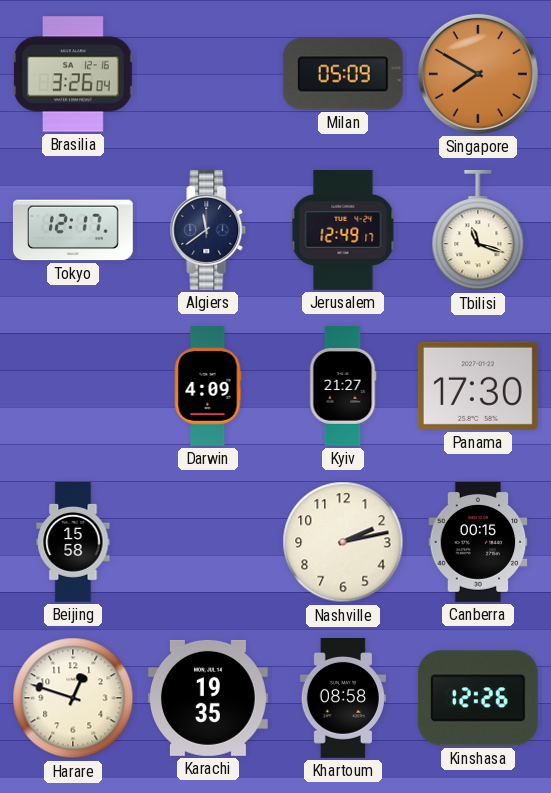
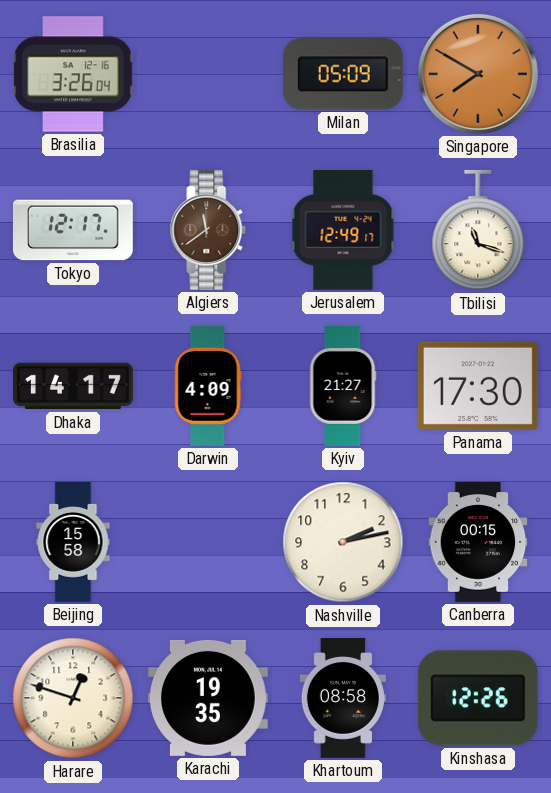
Algiers dial: navy -> brown
Dhaka: none -> 14:17
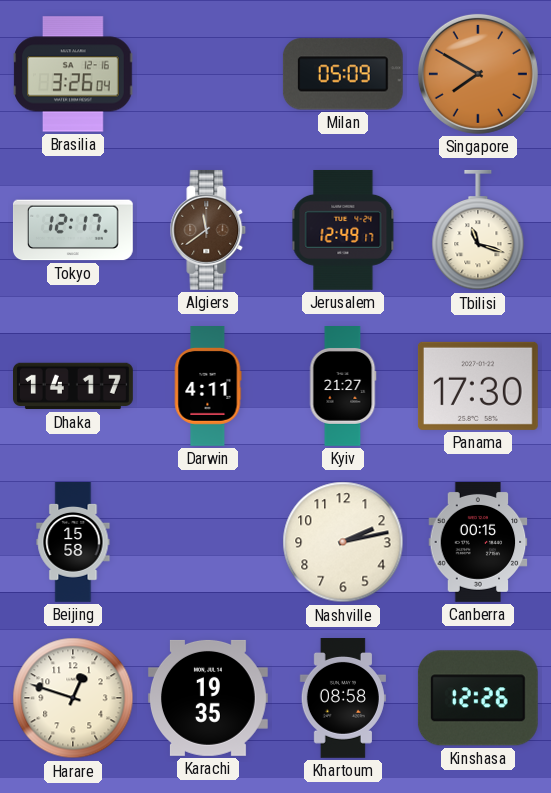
Darwin: 4:09 -> 4:11
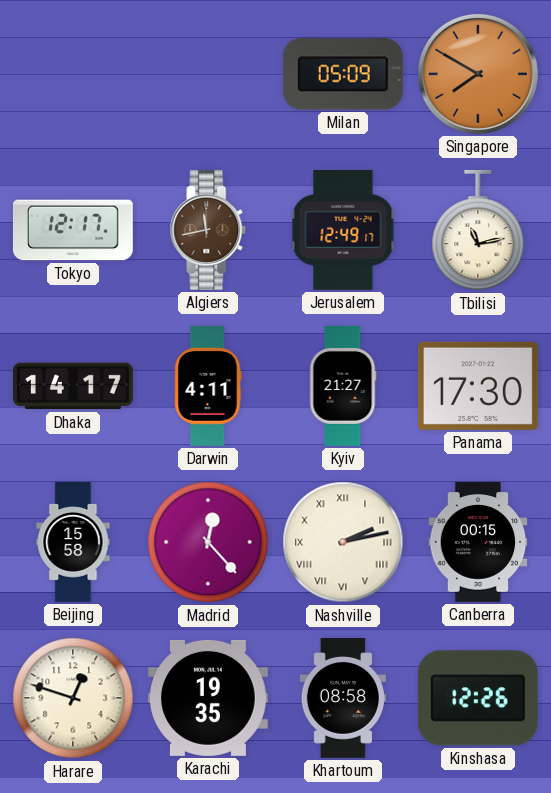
Brasilia: 3:26 -> none
Algiers: 11:39 -> 11:43
Tbilisi: 11:18 -> 11:13
Madrid: none -> 12:23
Nashville numerals: Arabic -> Roman
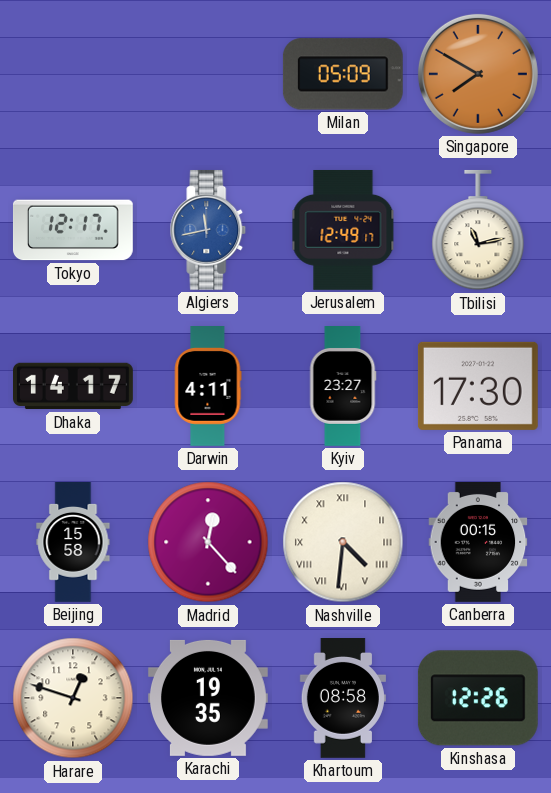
Algiers dial: brown -> blue
Kyiv: 21:27 -> 23:27
Nashville: 2:13 -> 4:31
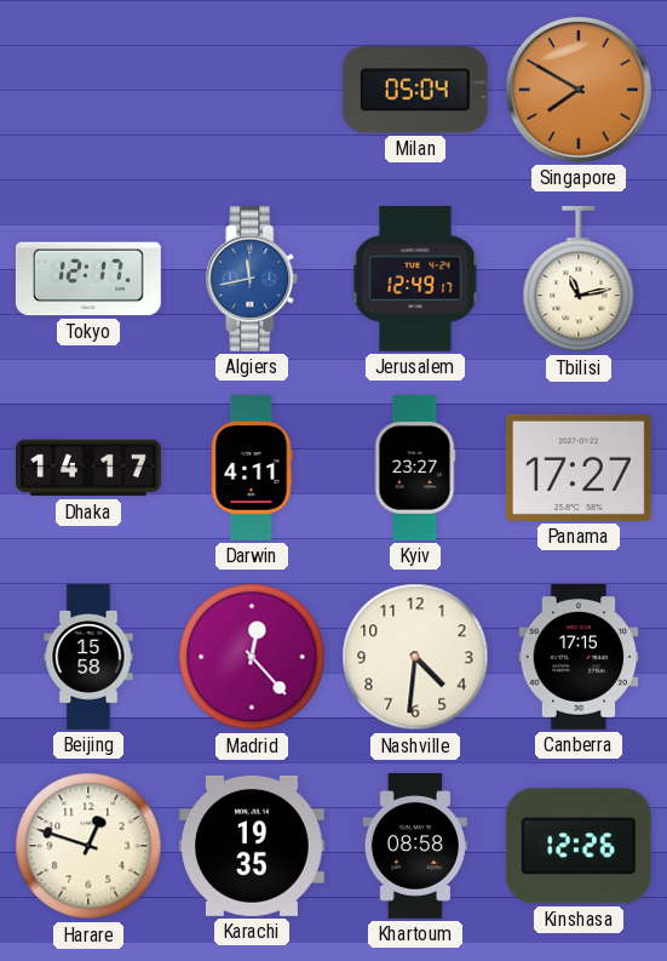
Milan: 05:09 -> 05:04
Panama: 17:30 -> 17:27
Nashville numerals: Roman -> Arabic
Canberra: 00:15 -> 17:15
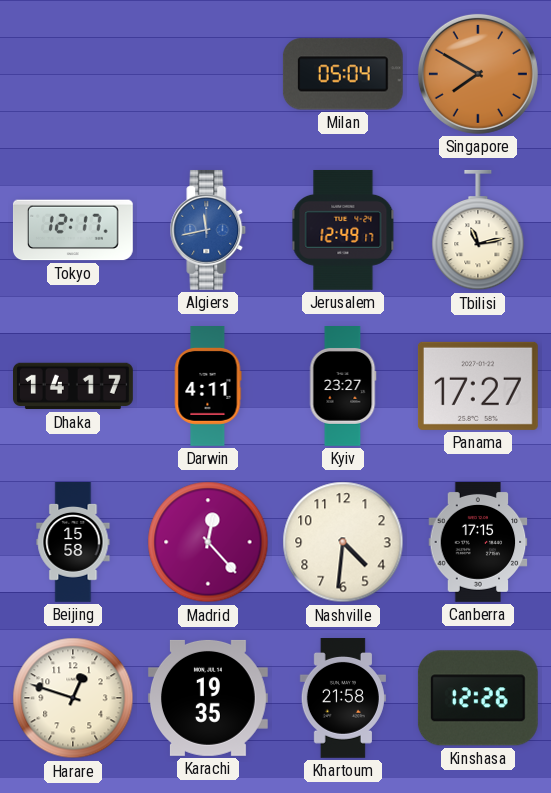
Khartoum: 08:58 -> 21:58
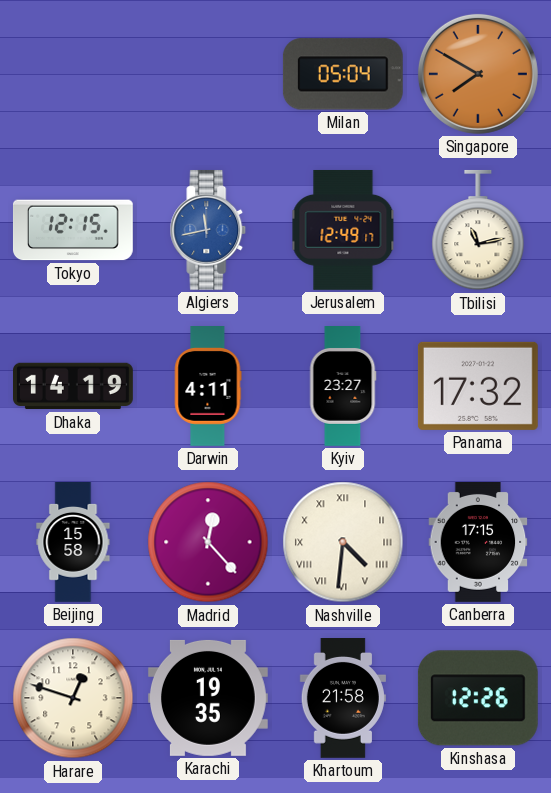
Tokyo: 12:17 -> 12:15
Dhaka: 14:17 -> 14:19
Panama: 17:27 -> 17:32
Nashville numerals: Arabic -> Roman
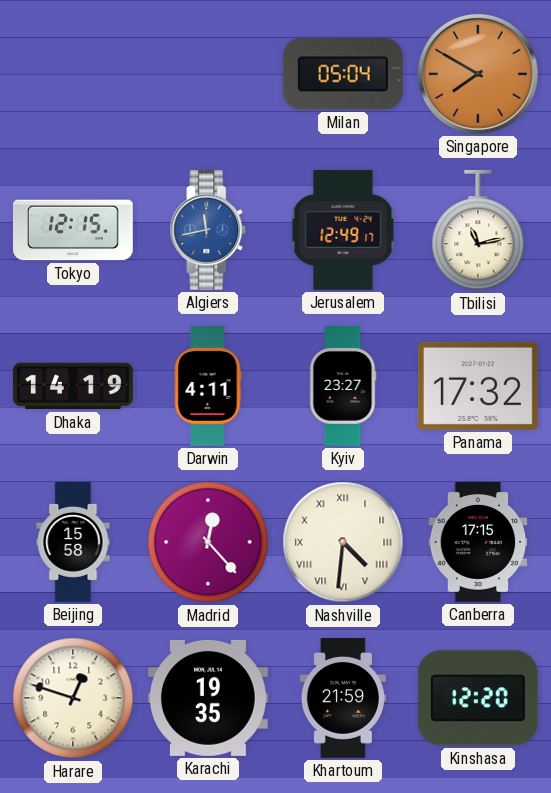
Khartoum: 21:58 -> 21:59
Kinshasa: 12:26 -> 12:20
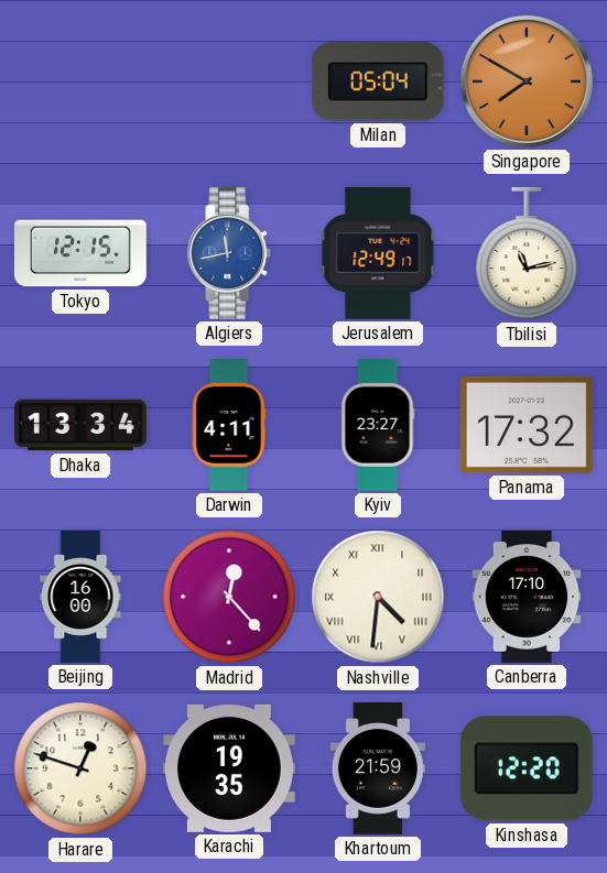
Dhaka: 14:19 -> 13:34
Beijing: 15:58 -> 16:00
Canberra: 17:15 -> 17:10
